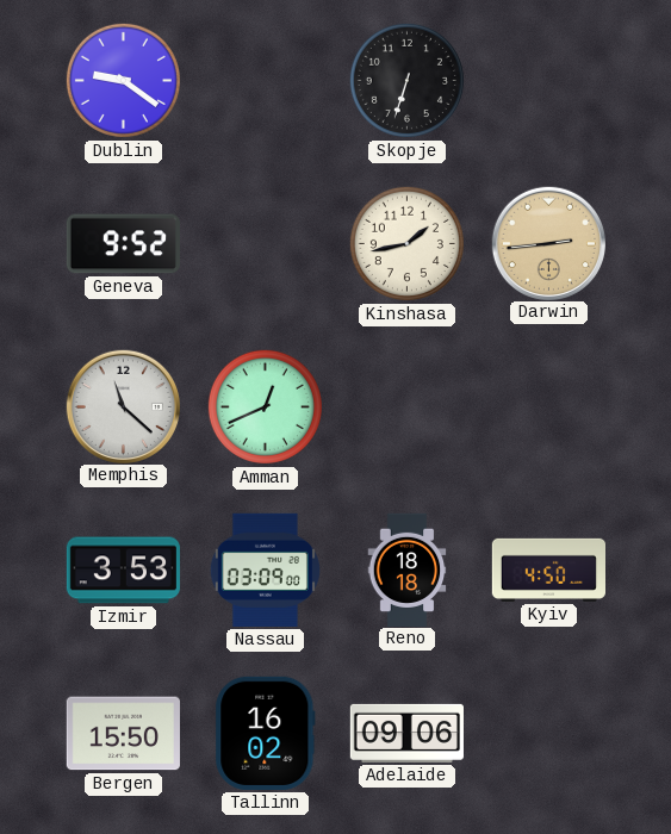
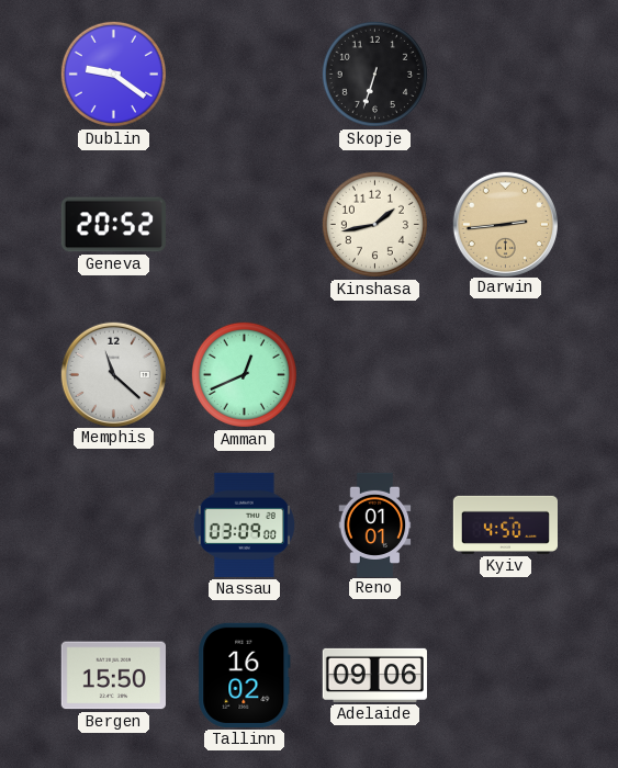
Geneva: 9:52 -> 20:52
Izmir: 3:53 -> none
Reno: 18:18 -> 01:01
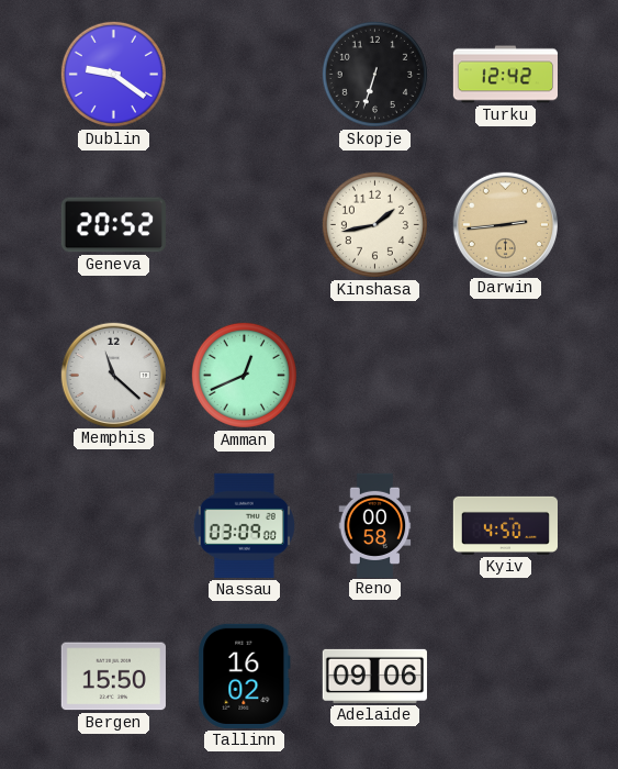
Turku: none -> 12:42
Reno: 01:01 -> 00:58
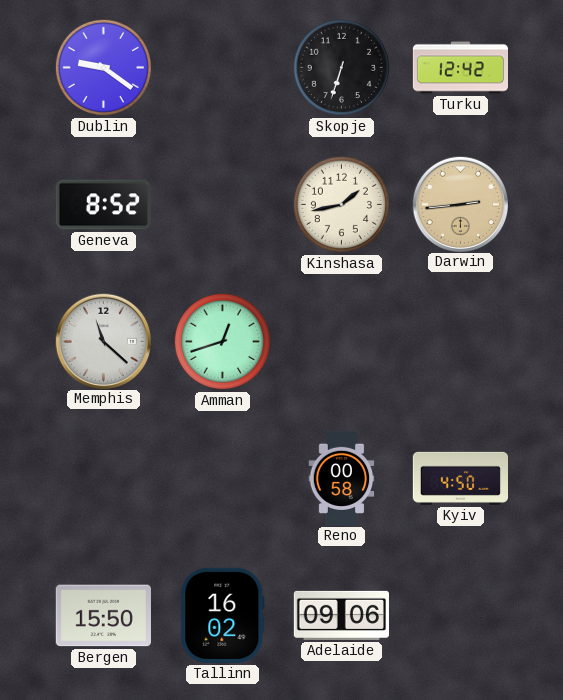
Geneva: 20:52 -> 8:52
Amman: 12:41 -> 12:42
Nassau: 03:09 -> none
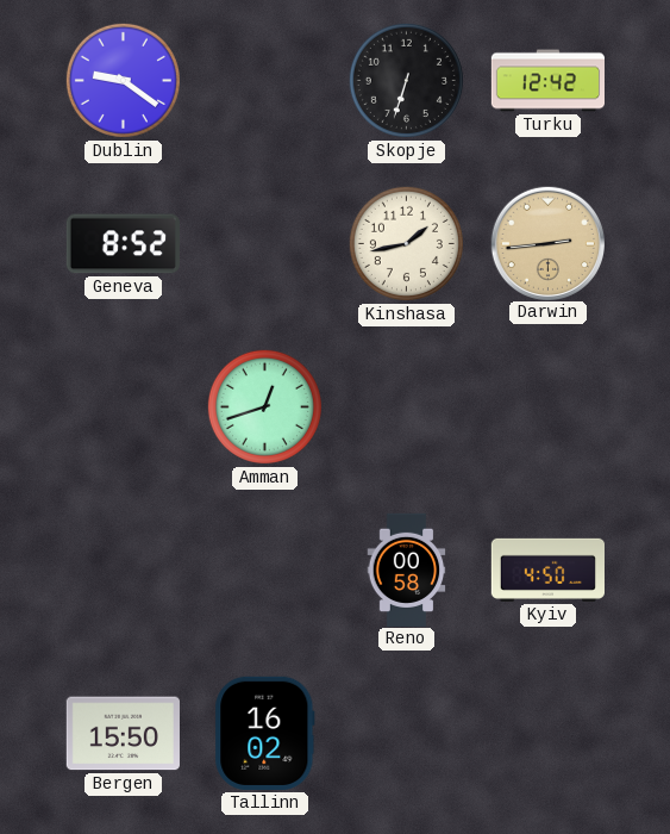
Memphis: 11:22 -> none
Adelaide: 09:06 -> none
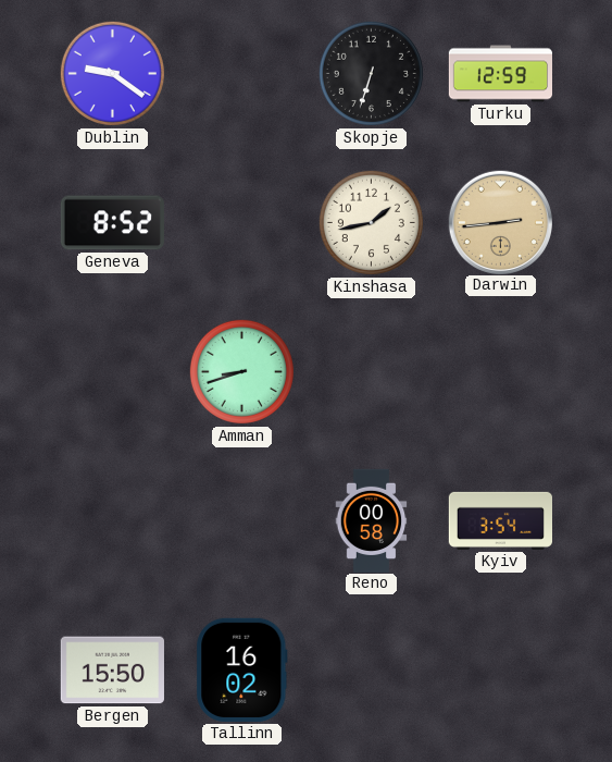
Turku: 12:42 -> 12:59
Amman: 12:42 -> 8:42
Kyiv: 4:50 -> 3:54
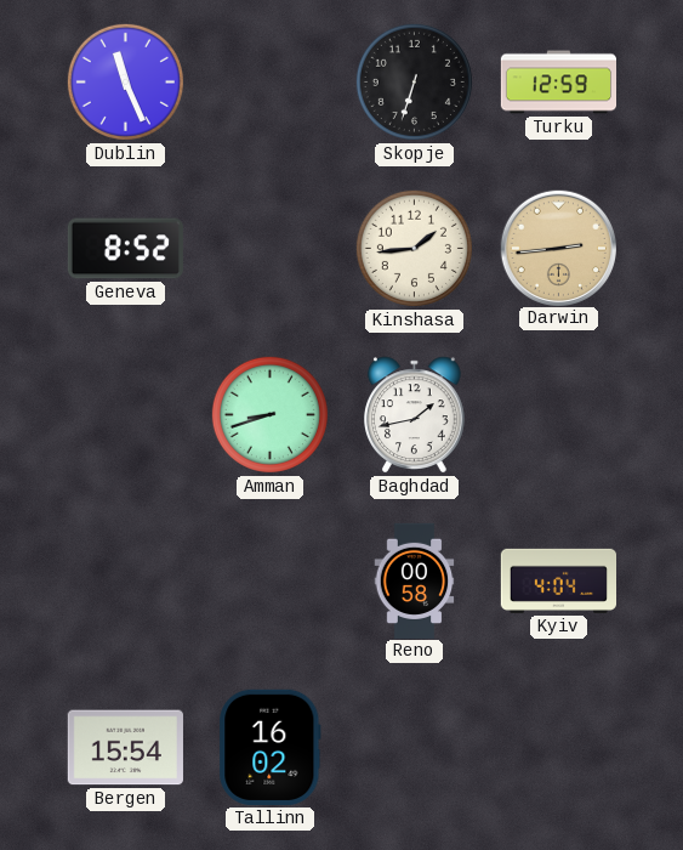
Dublin: 9:21 -> 11:26
Kinshasa: 1:43 -> 1:44
Baghdad: none -> 1:43
Kyiv: 3:54 -> 4:04
Bergen: 15:50 -> 15:54
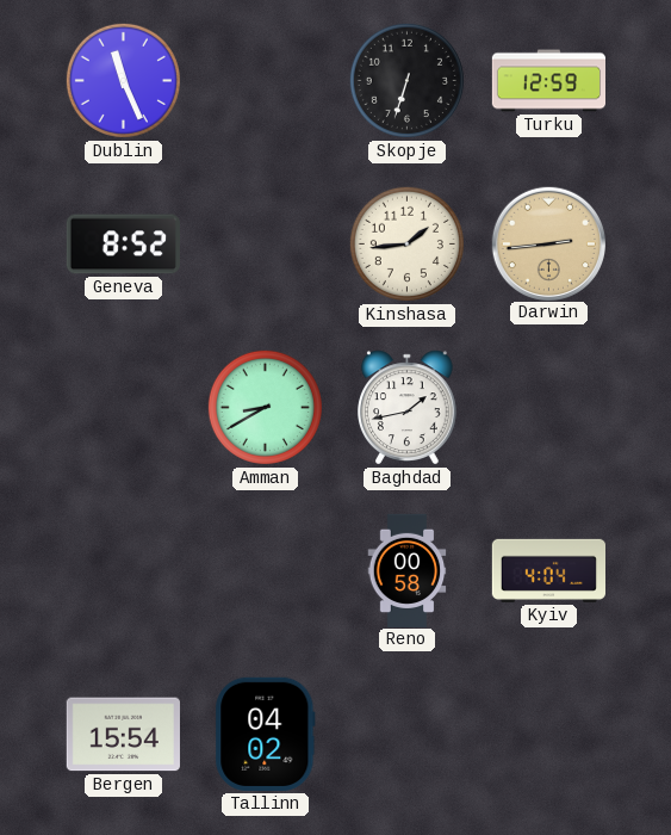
Amman: 8:42 -> 8:40
Tallinn: 16:02 -> 04:02
